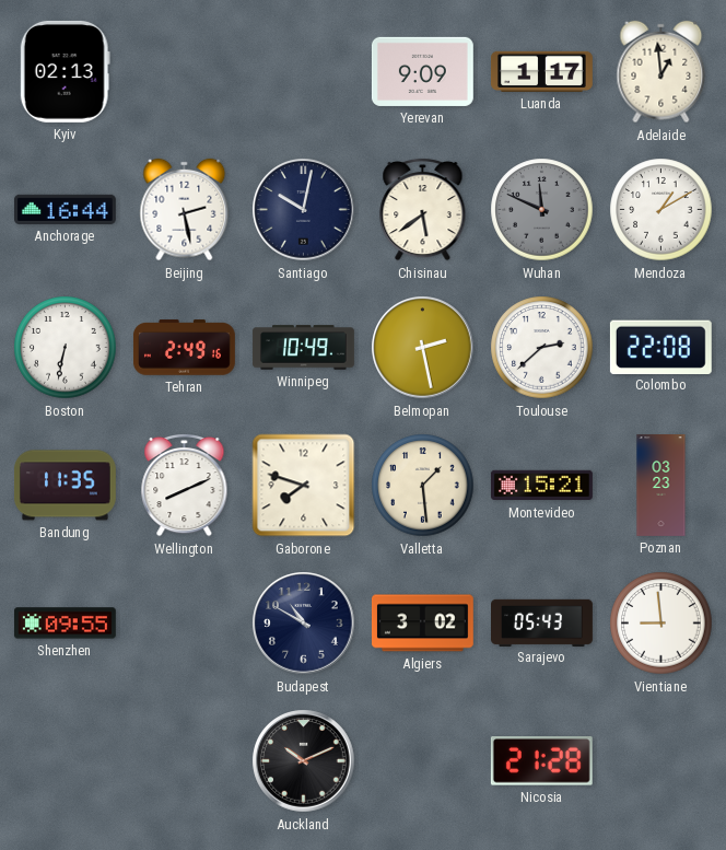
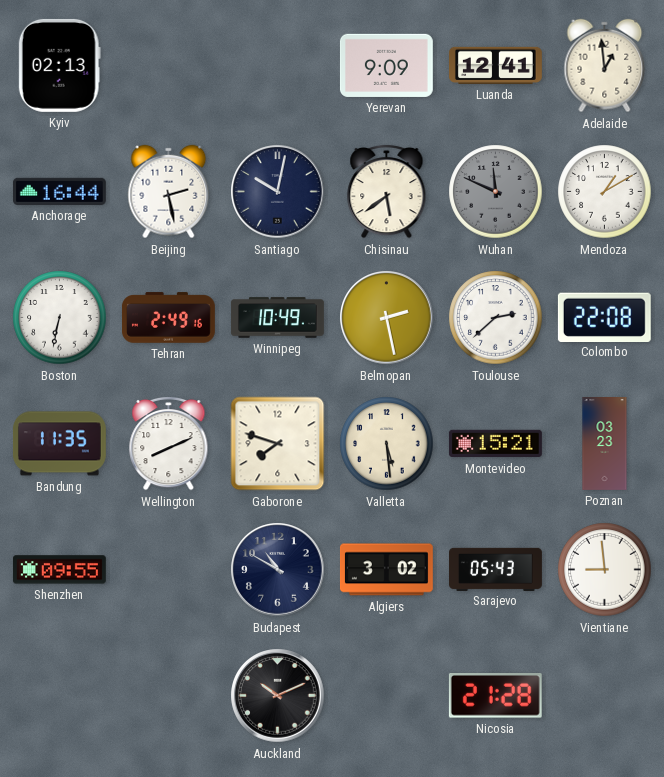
Luanda: 1:17 -> 12:41
Valletta: 1:29 -> 5:29
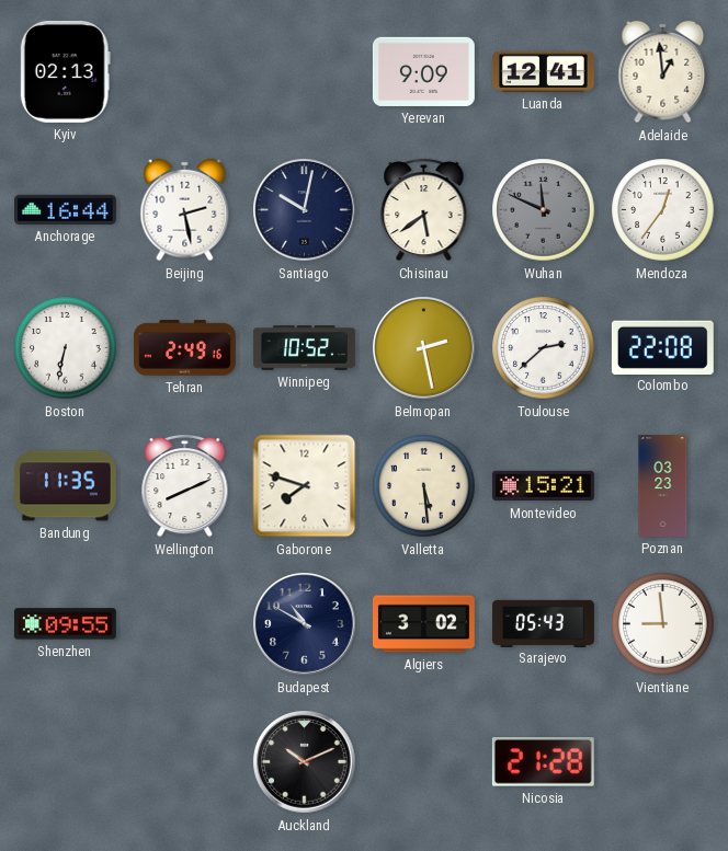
Mendoza: 1:10 -> 12:36
Winnipeg: 10:49 -> 10:52
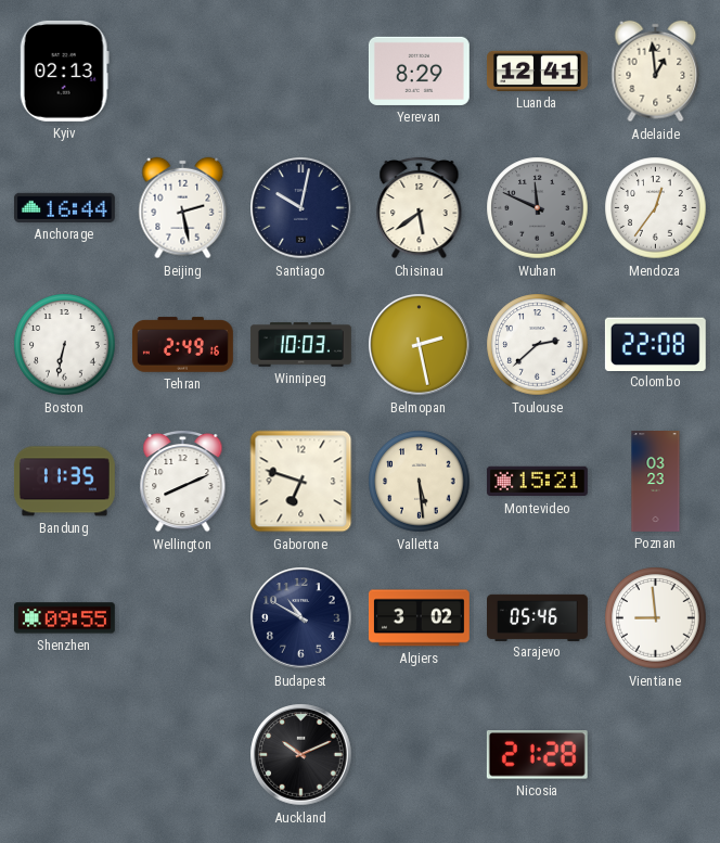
Yerevan: 9:09 -> 8:29
Winnipeg: 10:52 -> 10:03
Gaborone: 7:48 -> 6:48
Sarajevo: 05:43 -> 05:46
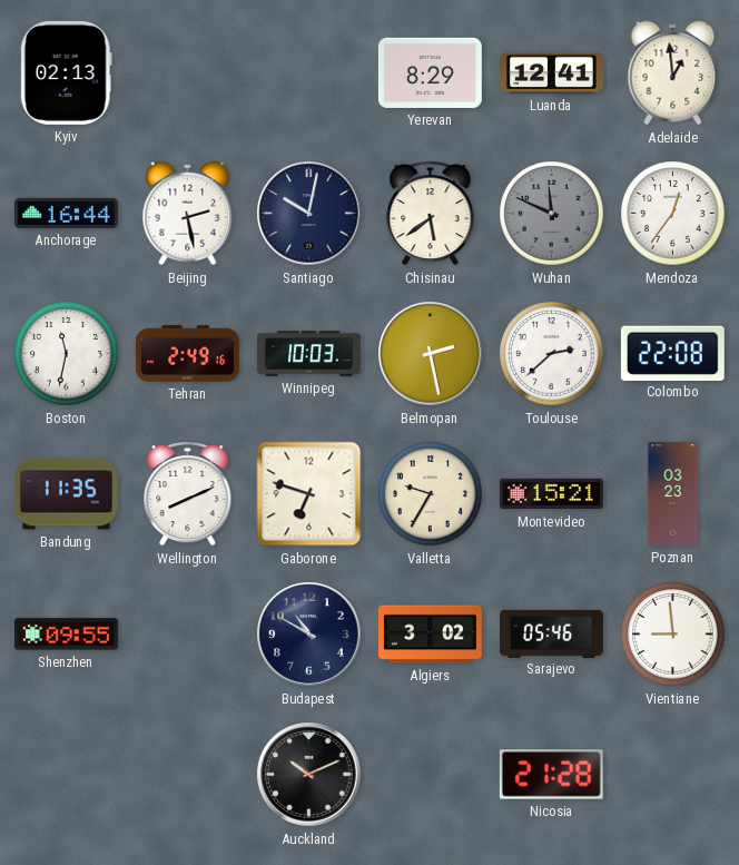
Boston: 6:32 -> 11:32
Valletta: 5:29 -> 9:35
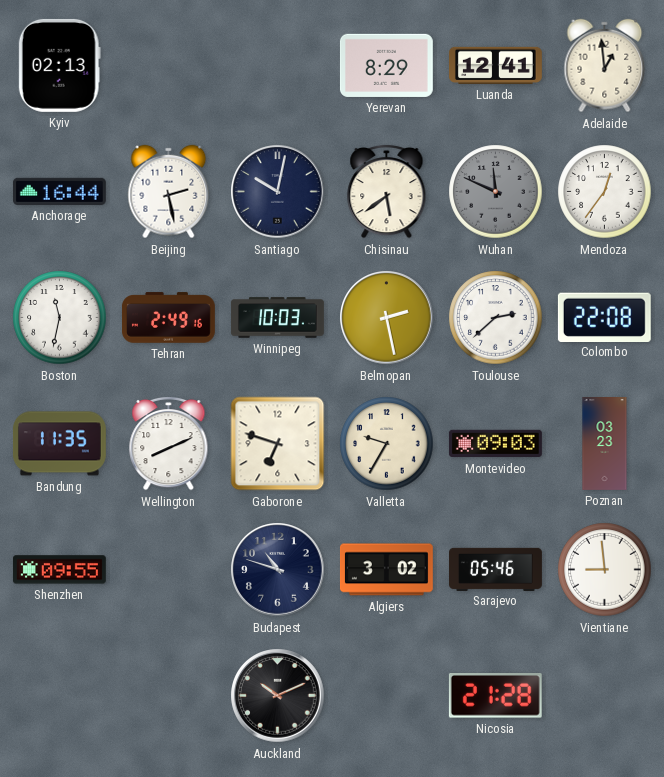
Montevideo: 15:21 -> 09:03
Budapest: 10:50 -> 10:48
